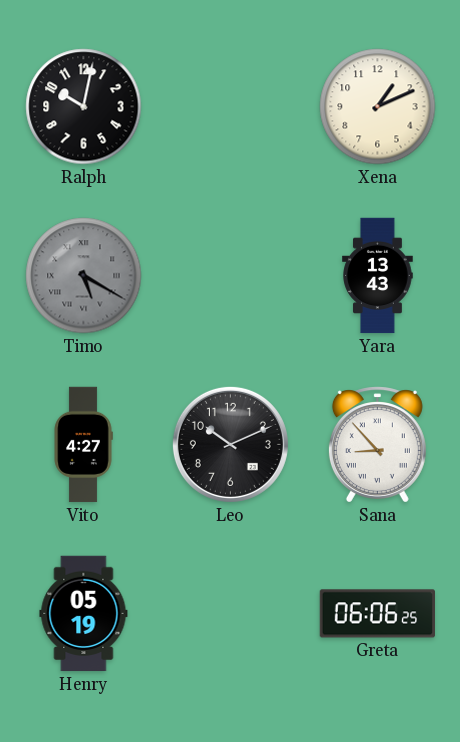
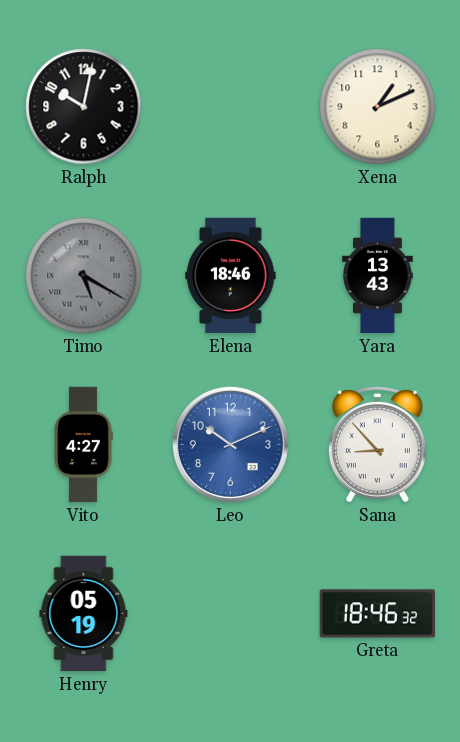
Elena: none -> 18:46
Leo dial: black -> blue
Greta: 06:06 -> 18:46
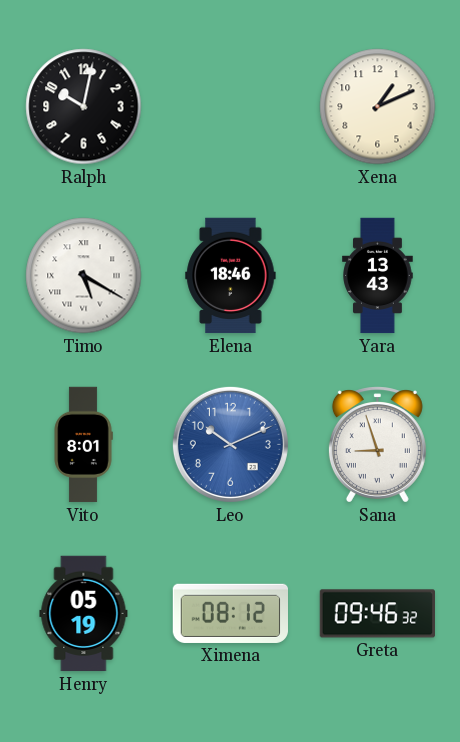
Timo dial: grey -> white
Vito: 4:27 -> 8:01
Sana: 8:53 -> 8:57
Ximena: none -> 08:12
Greta: 18:46 -> 09:46
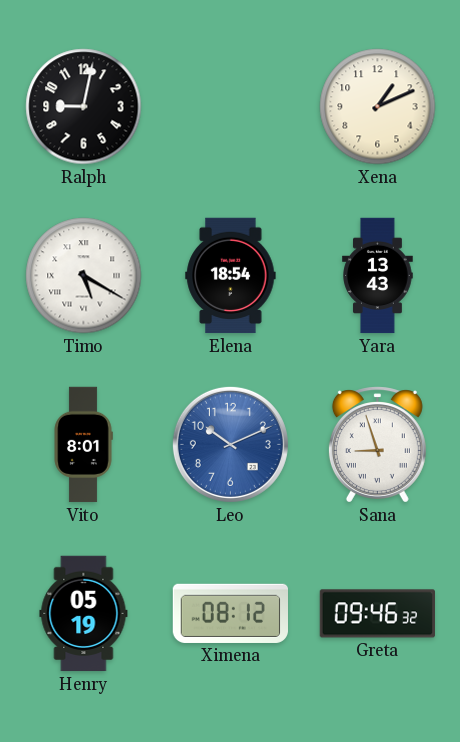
Ralph: 10:02 -> 9:02
Elena: 18:46 -> 18:54
